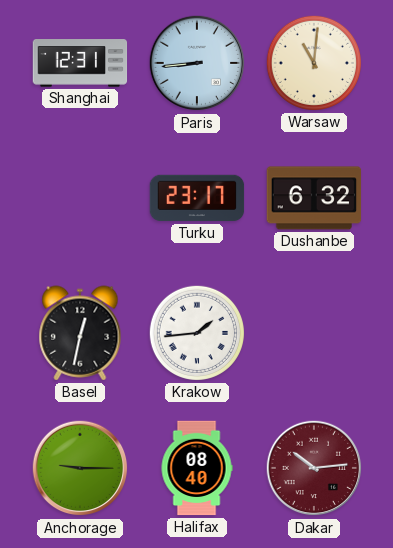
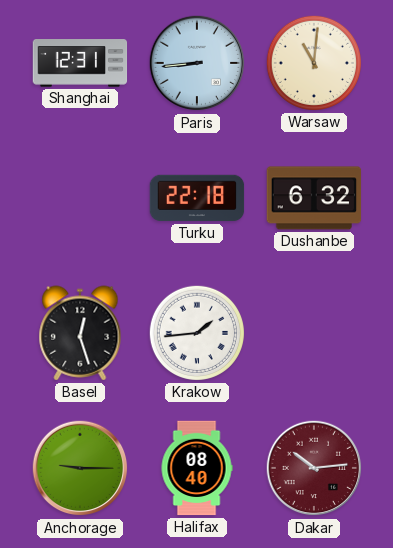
Turku: 23:17 -> 22:18
Basel: 12:32 -> 12:27
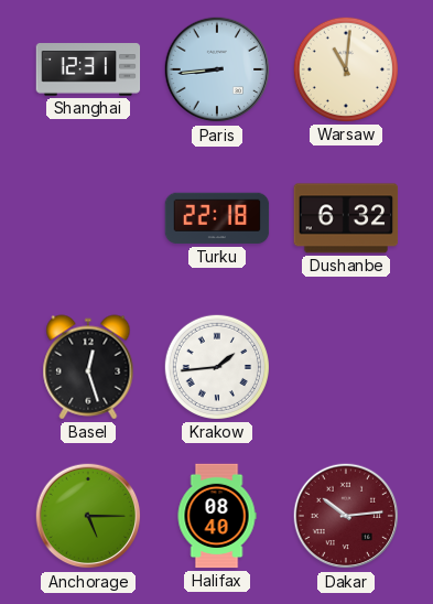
Anchorage: 9:15 -> 5:15
